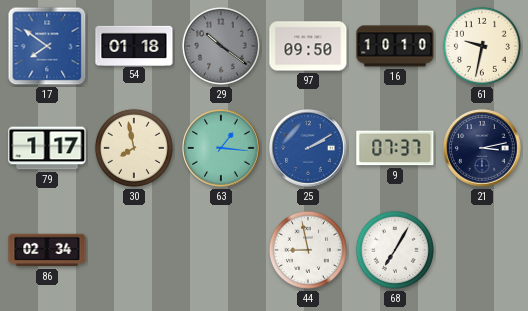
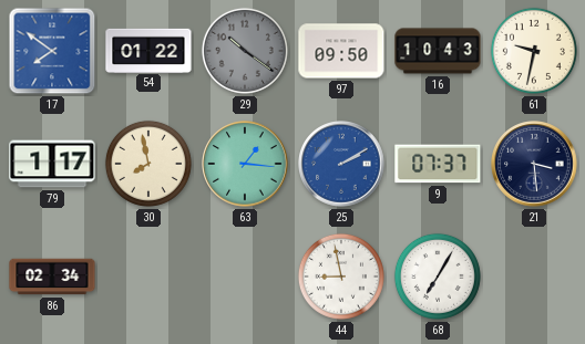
54: 01:18 -> 01:22
16: 10:10 -> 10:43
21: 3:13 -> 3:29
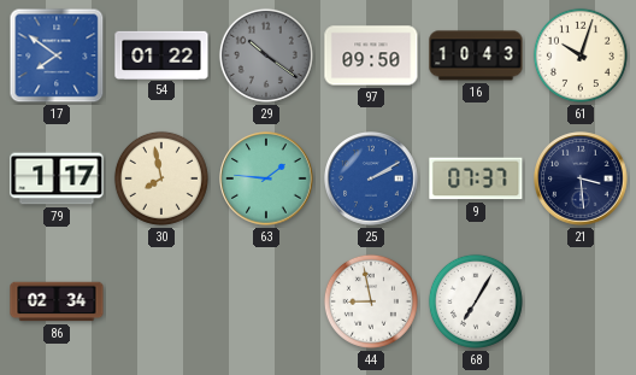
61: 9:32 -> 10:03
63: 1:16 -> 1:46
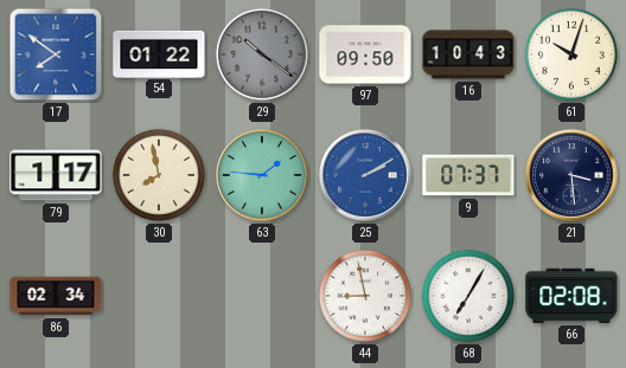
66: none -> 02:08
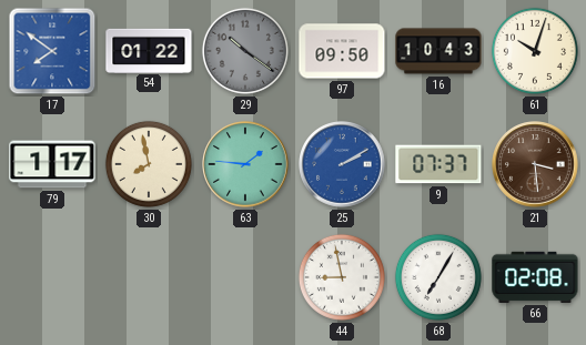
21 dial: navy -> brown
86: 02:34 -> none
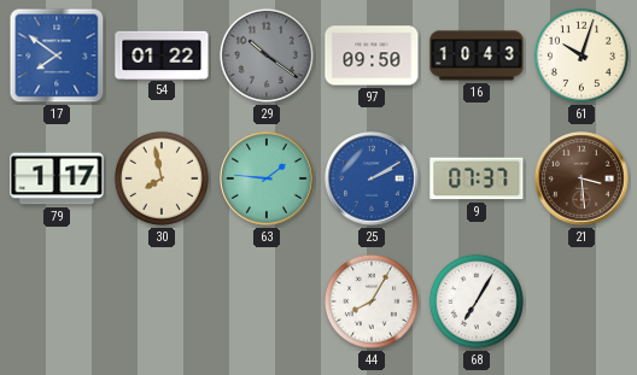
44: 8:58 -> 8:05
66: 02:08 -> none
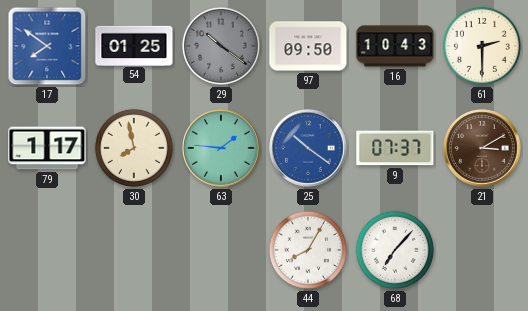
54: 01:22 -> 01:25
61: 10:03 -> 2:30
25: 2:10 -> 10:21
21: 3:29 -> 3:10
68: 7:05 -> 7:07
